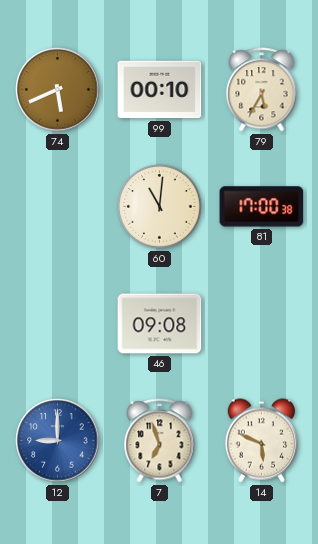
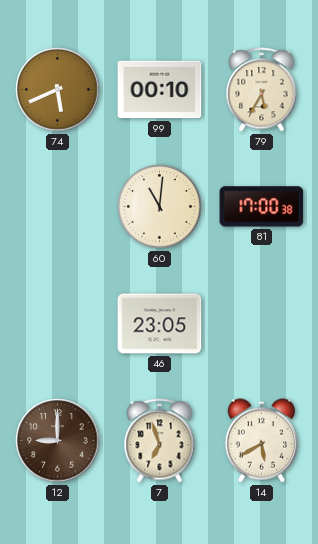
46: 09:08 -> 23:05
12 dial: blue -> brown
14: 5:49 -> 5:40
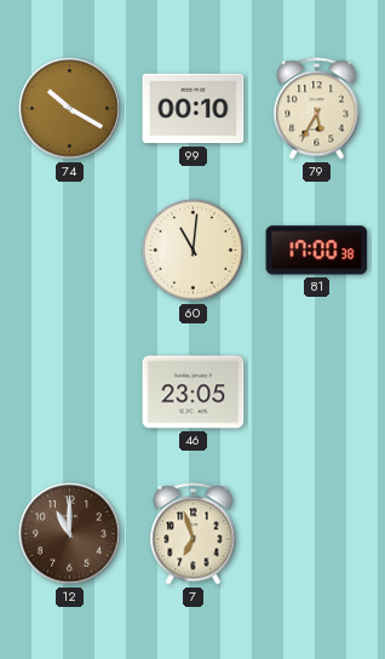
74: 5:41 -> 10:20
12: 9:00 -> 11:00
14: 5:40 -> none
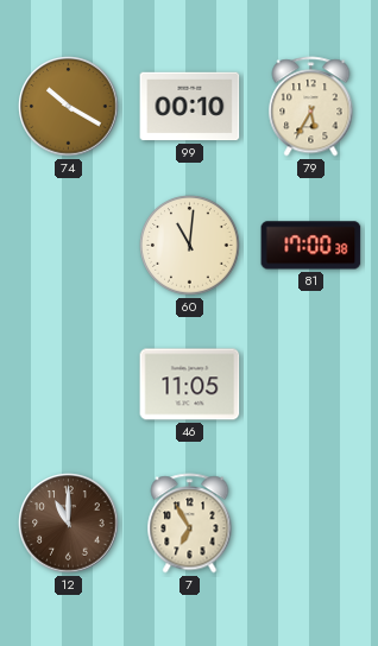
46: 23:05 -> 11:05
7: 6:57 -> 6:55
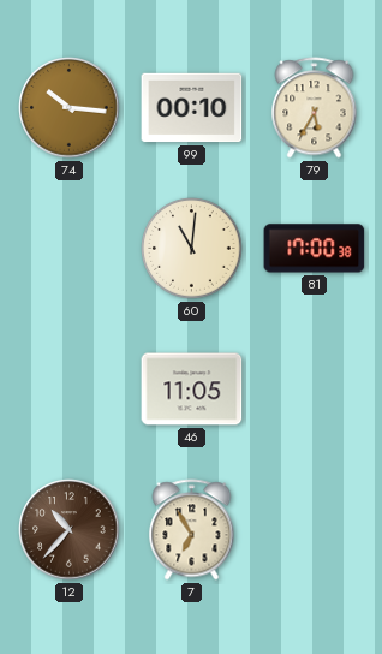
74: 10:20 -> 10:16
12: 11:00 -> 10:37
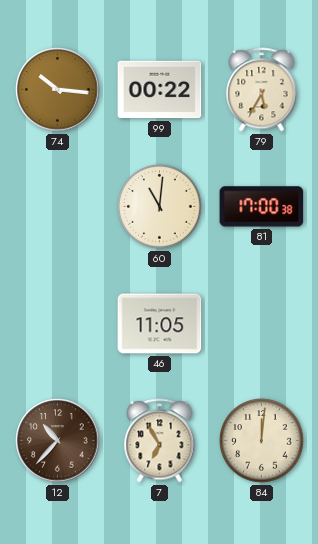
99: 00:10 -> 00:22
84: none -> 12:01
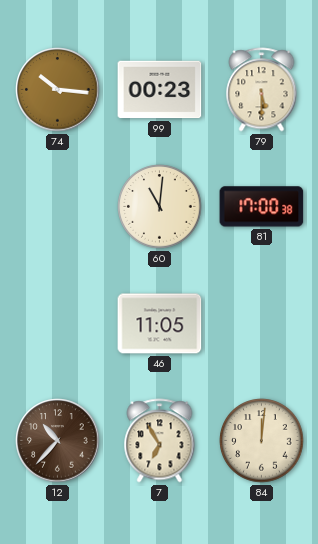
99: 00:22 -> 00:23
79: 5:35 -> 5:30
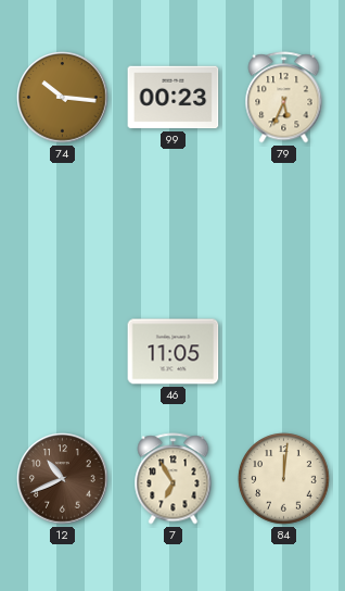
79: 5:30 -> 5:34
60: 11:01 -> none
81: 17:00 -> none
12: 10:37 -> 10:41
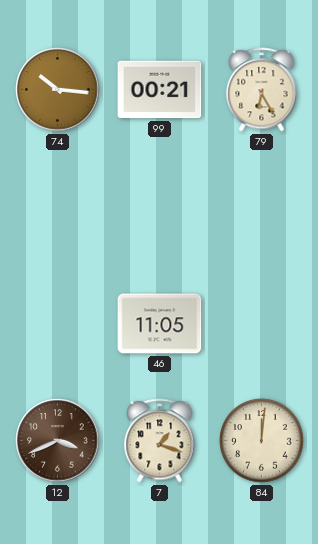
99: 00:23 -> 00:21
79: 5:34 -> 6:25
12: 10:41 -> 3:41
7: 6:55 -> 1:18
